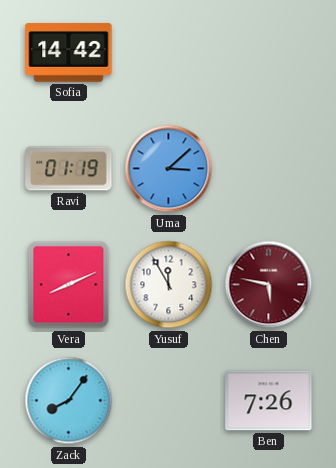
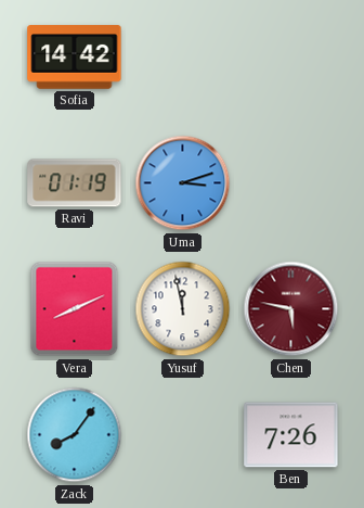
Uma: 3:08 -> 3:12
Yusuf: 11:55 -> 11:58
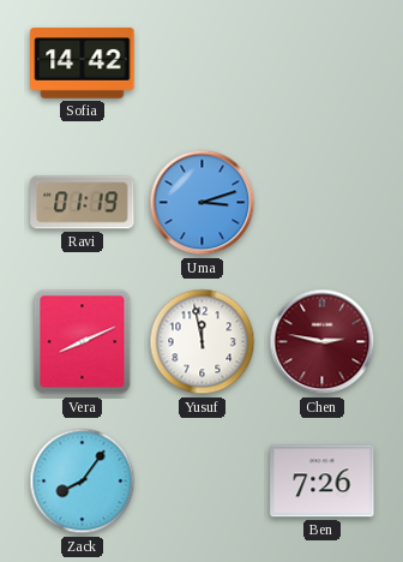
Chen: 5:47 -> 2:47
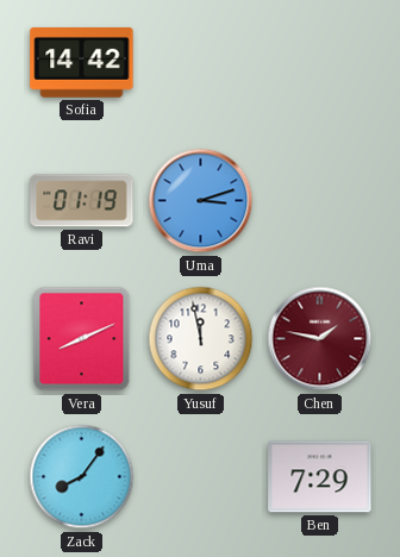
Chen: 2:47 -> 1:47
Ben: 7:26 -> 7:29
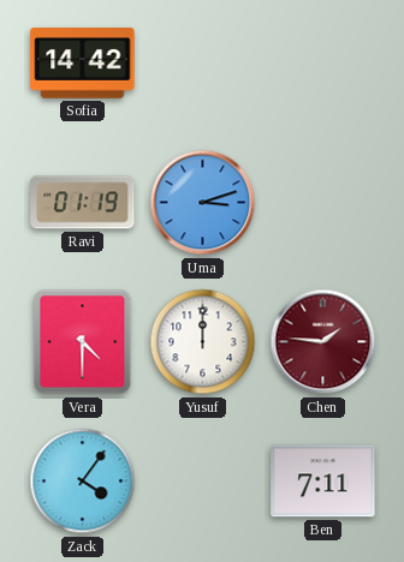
Vera: 8:11 -> 4:30
Yusuf: 11:58 -> 12:00
Chen: 1:47 -> 1:46
Zack: 8:06 -> 4:06
Ben: 7:29 -> 7:11
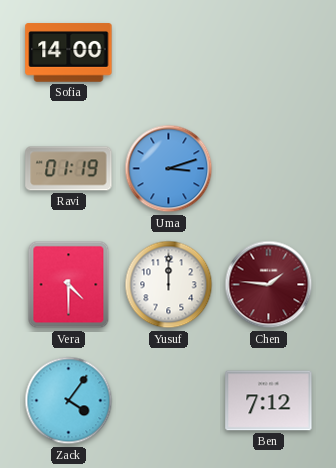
Sofia: 14:42 -> 14:00
Ben: 7:11 -> 7:12
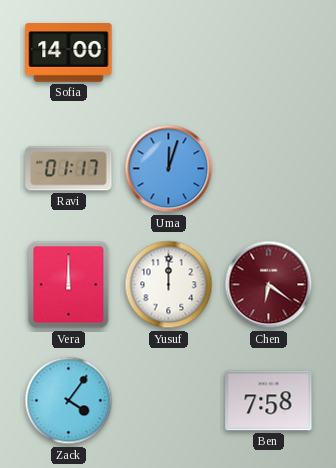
Ravi: 01:19 -> 01:17
Uma: 3:12 -> 12:03
Vera: 4:30 -> 12:00
Chen: 1:46 -> 6:21
Ben: 7:12 -> 7:58
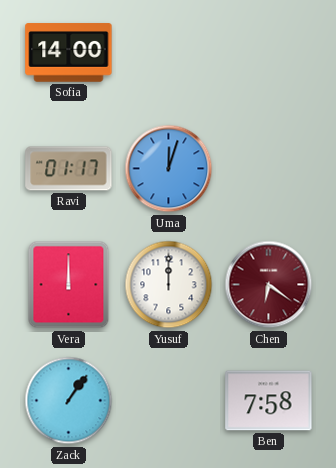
Zack: 4:06 -> 1:06
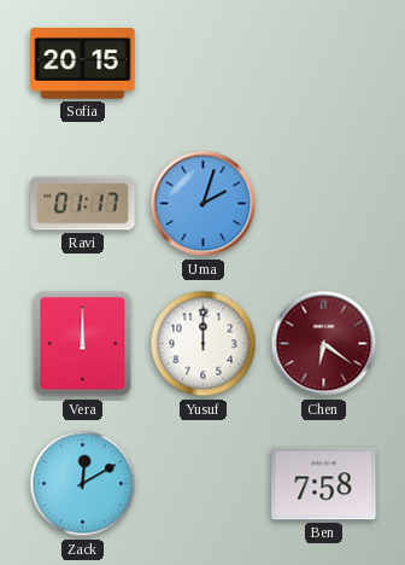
Sofia: 14:00 -> 20:15
Uma: 12:03 -> 2:03
Zack: 1:06 -> 12:10
